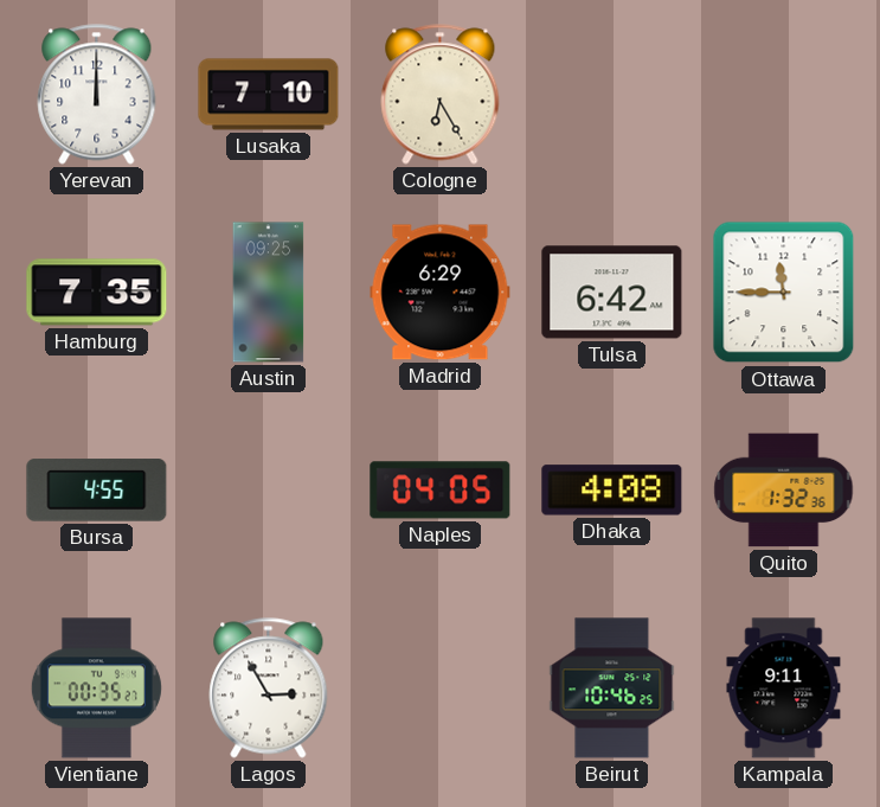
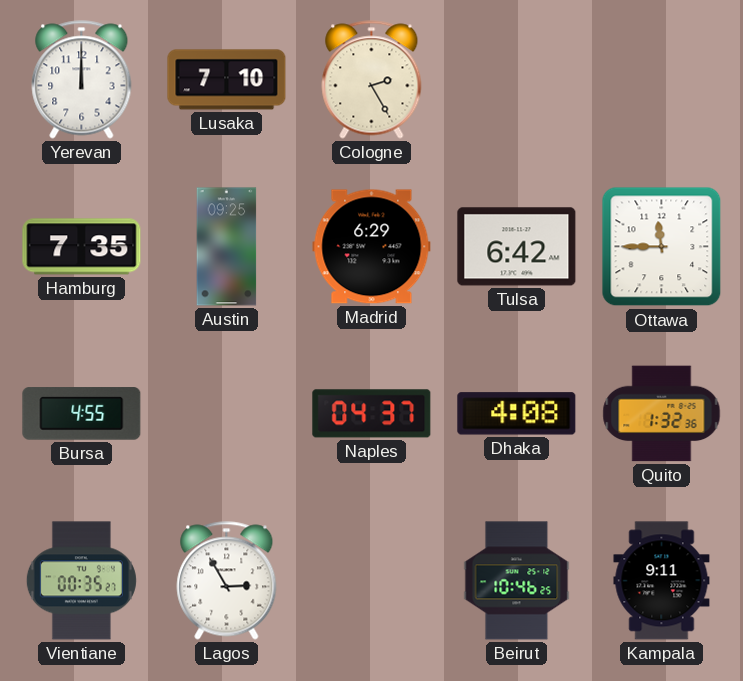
Cologne: 6:25 -> 2:25
Naples: 04:05 -> 04:37
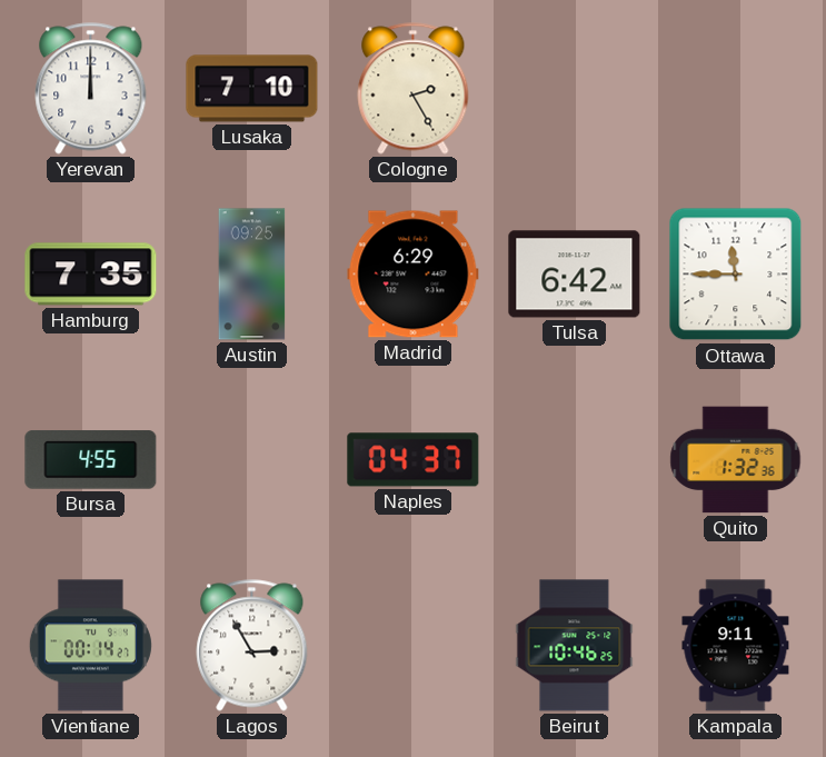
Dhaka: 4:08 -> none
Vientiane: 00:35 -> 00:14
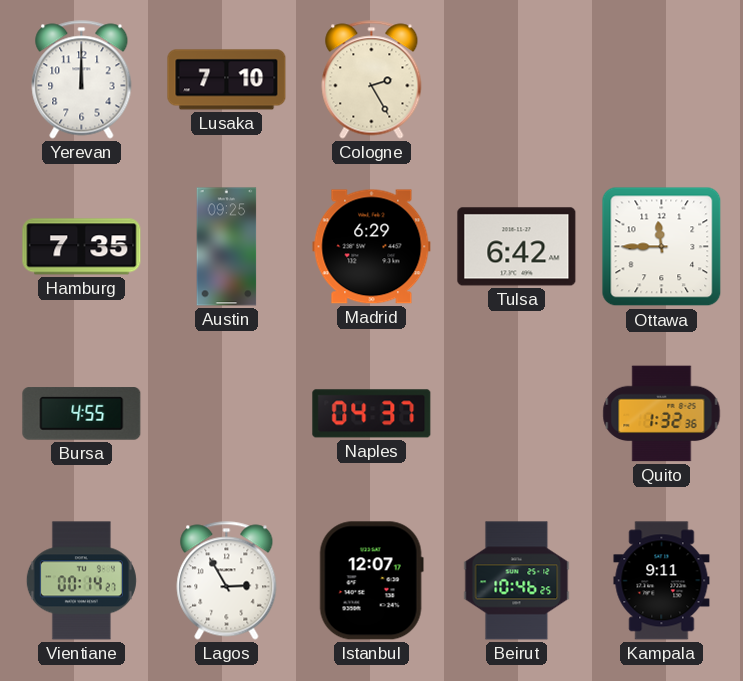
Istanbul: none -> 12:07
